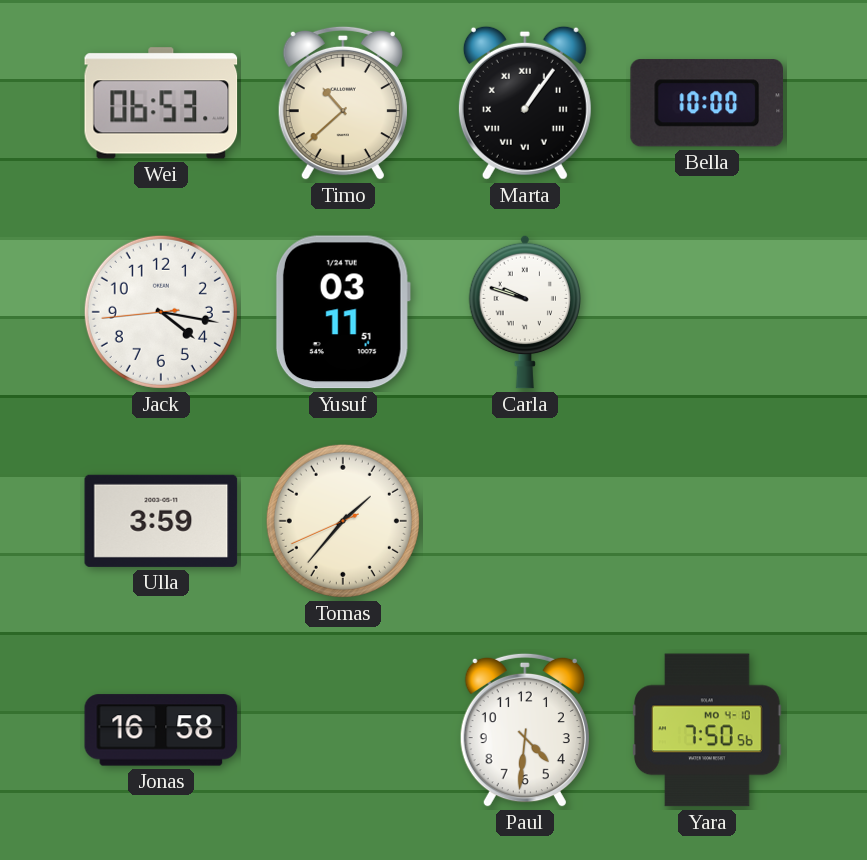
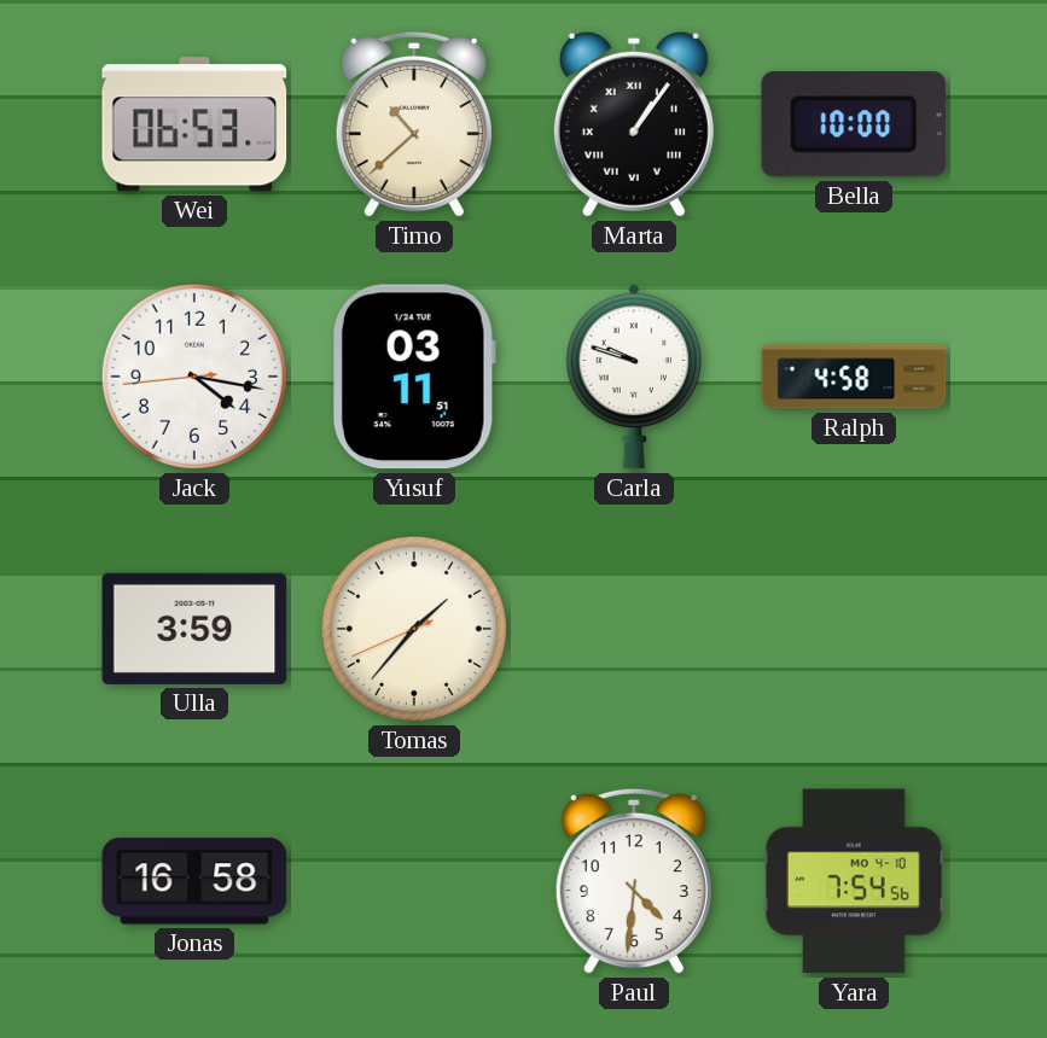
Ralph: none -> 4:58
Yara: 7:50 -> 7:54
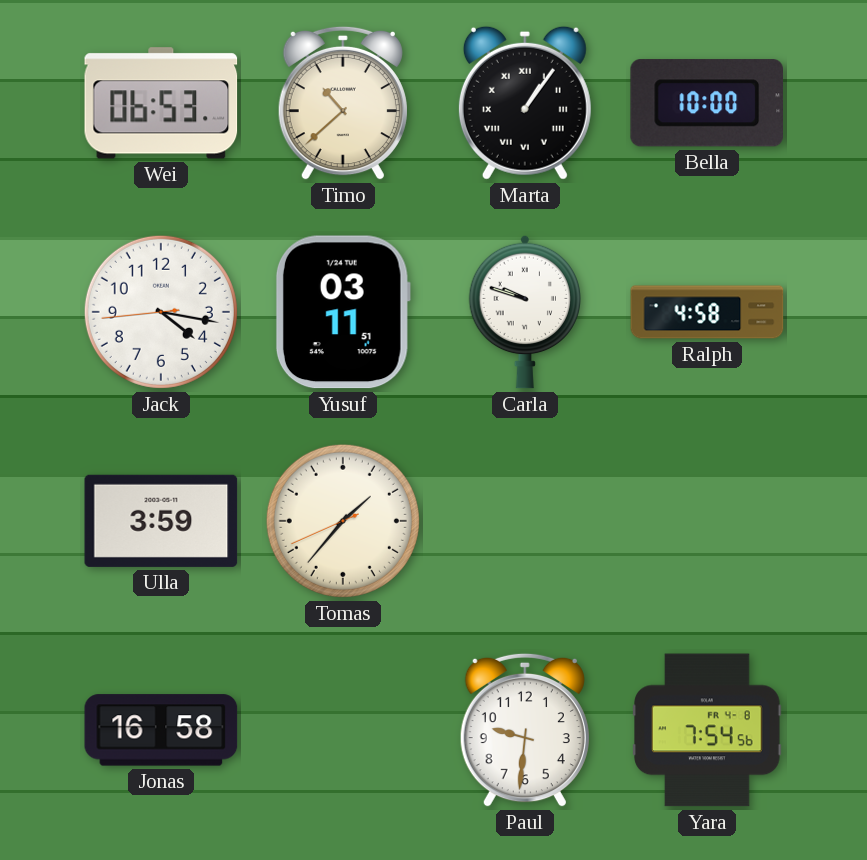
Paul: 4:31 -> 9:31
Yara date: MO 4-10 -> FR 4-8
